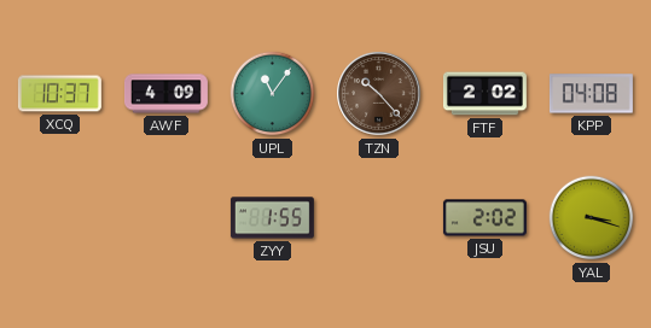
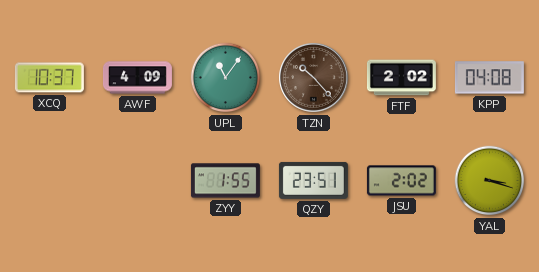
QZY: none -> 23:51
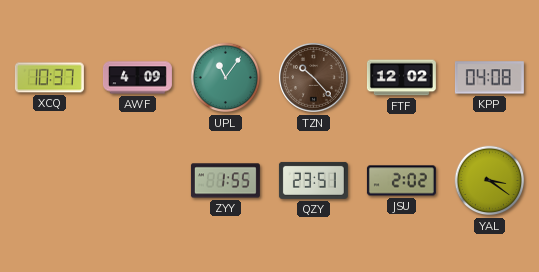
FTF: 2:02 -> 12:02
YAL: 3:18 -> 3:21
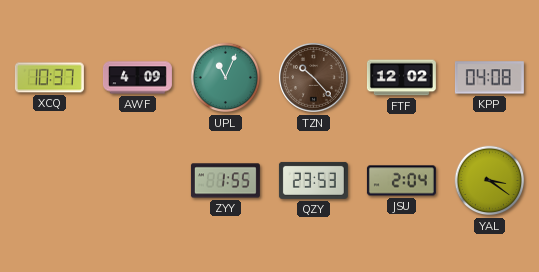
UPL: 11:06 -> 11:04
QZY: 23:51 -> 23:53
JSU: 2:02 -> 2:04
